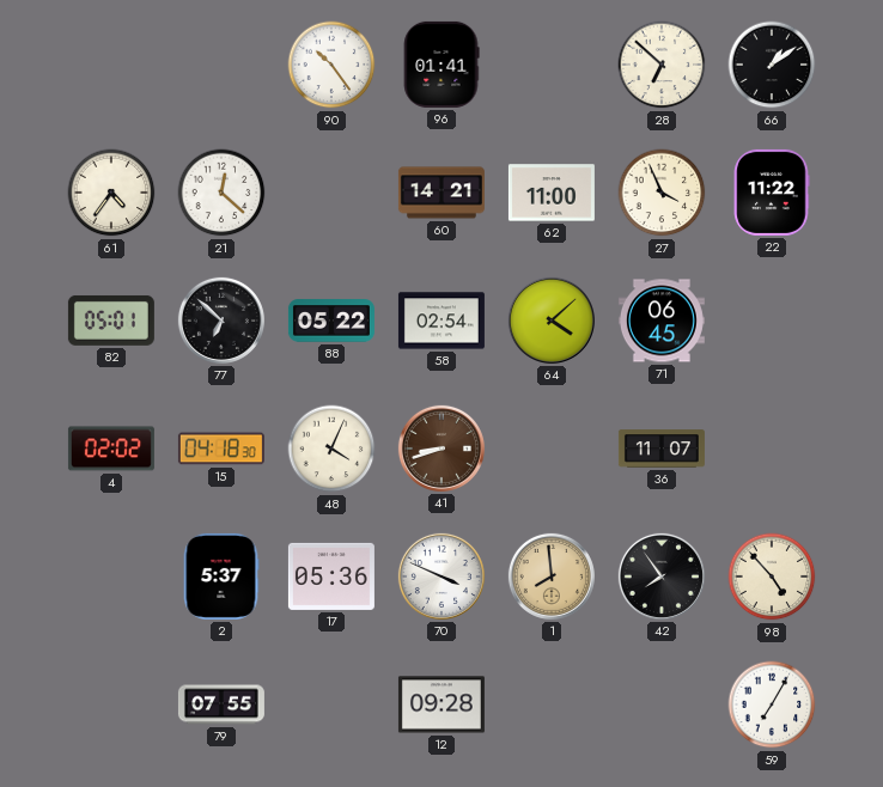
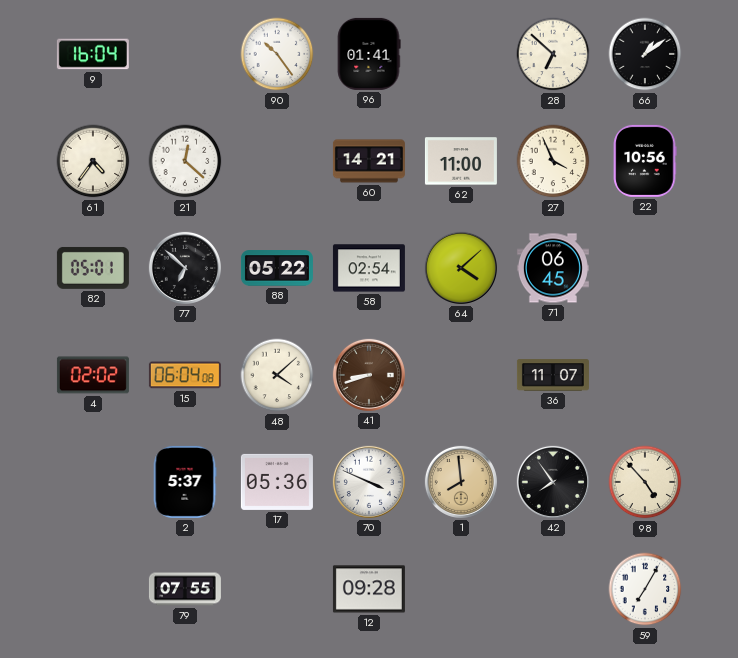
9: none -> 16:04
22: 11:22 -> 10:56
15: 04:18 -> 06:04
48: 4:04 -> 4:08
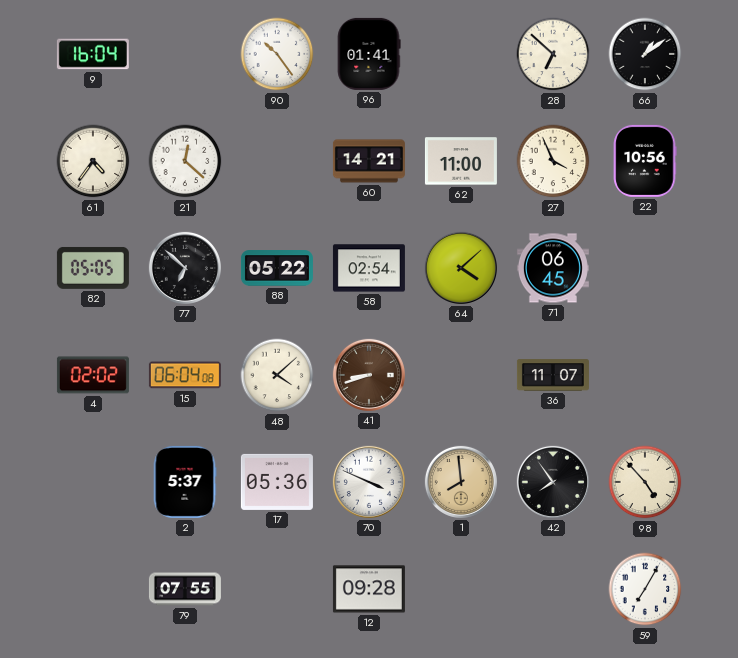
82: 05:01 -> 05:05
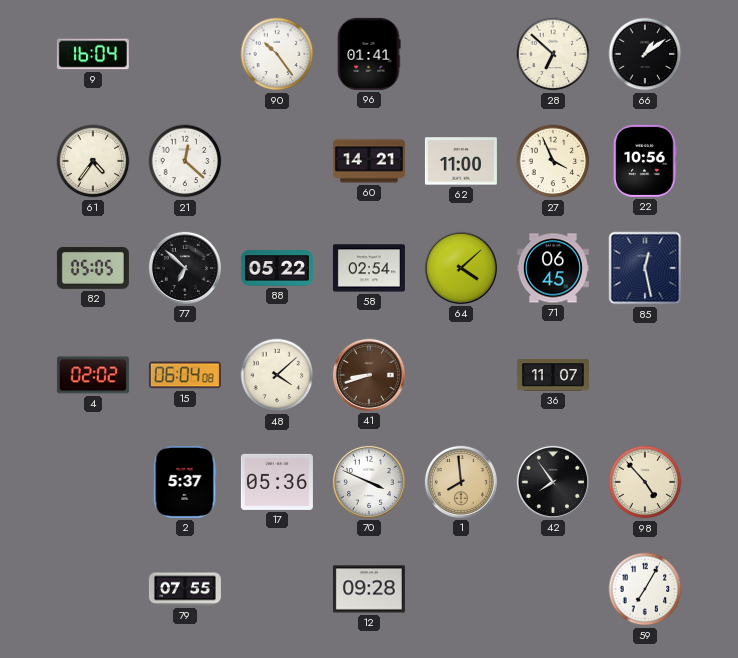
85: none -> 12:28
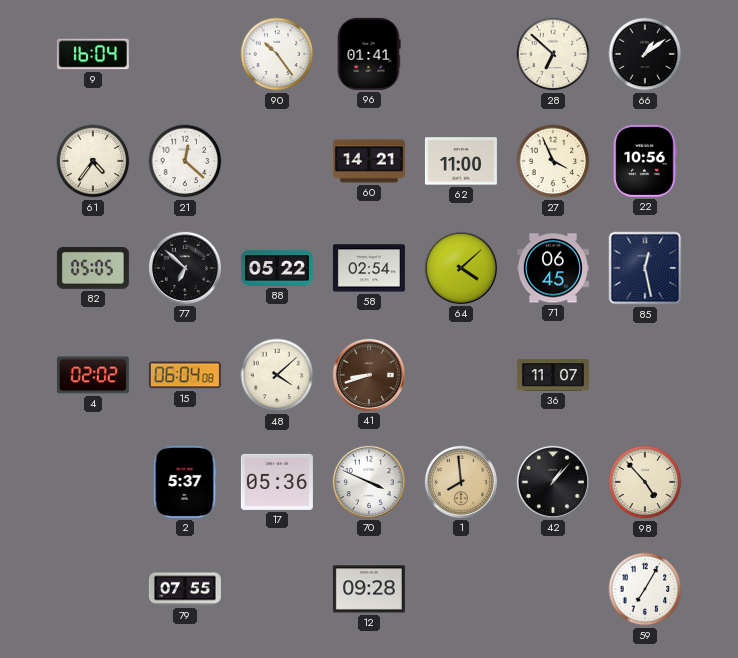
42: 7:54 -> 1:07
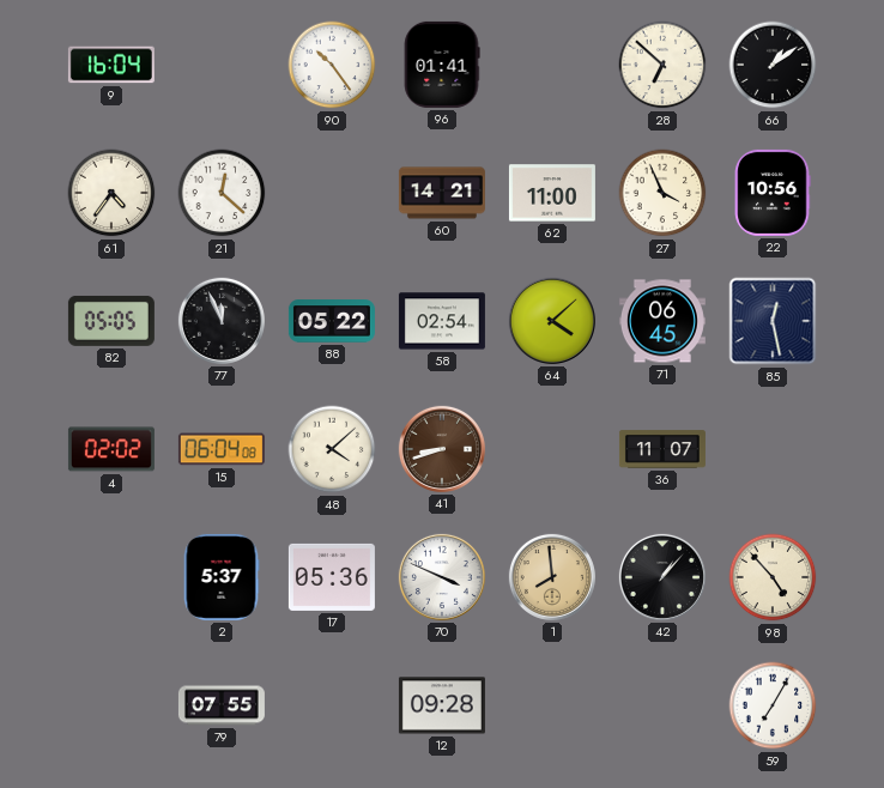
77: 6:52 -> 11:56
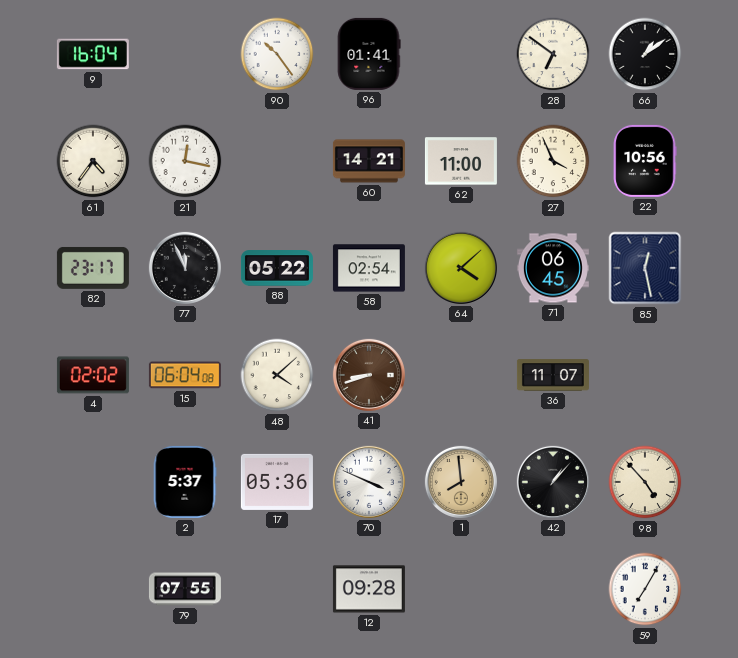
28: 6:52 -> 6:51
21: 12:22 -> 12:17
82: 05:05 -> 23:17
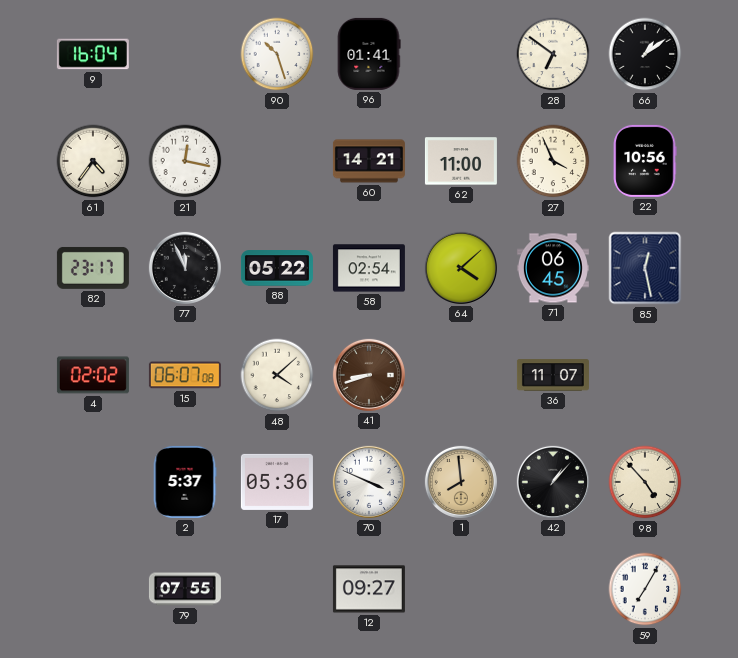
90: 10:24 -> 10:27
15: 06:04 -> 06:07
12: 09:28 -> 09:27
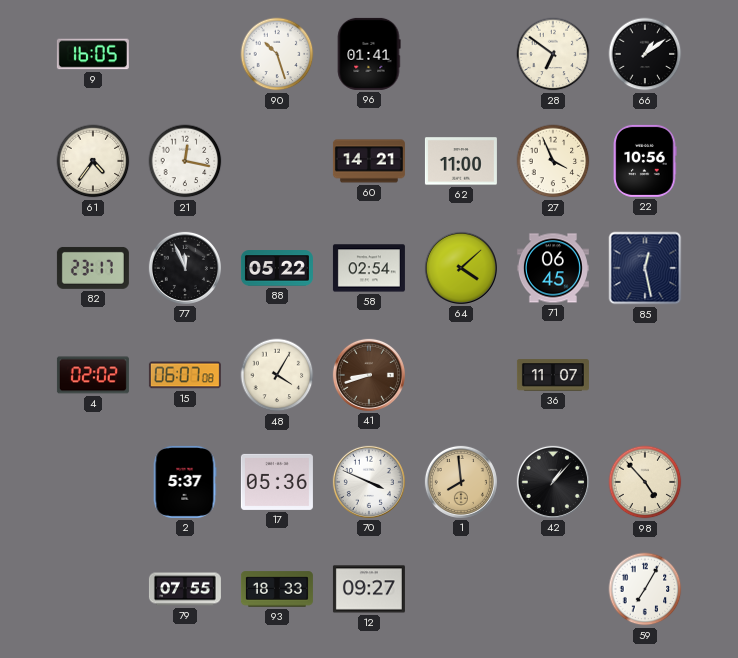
9: 16:04 -> 16:05
48: 4:08 -> 4:05
93: none -> 18:33
